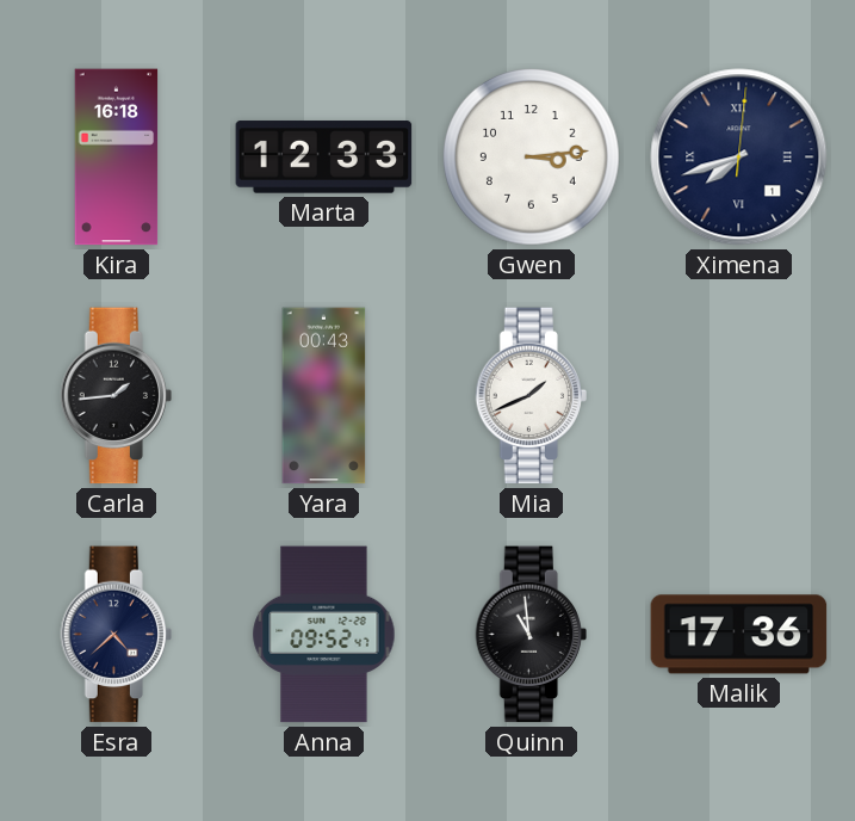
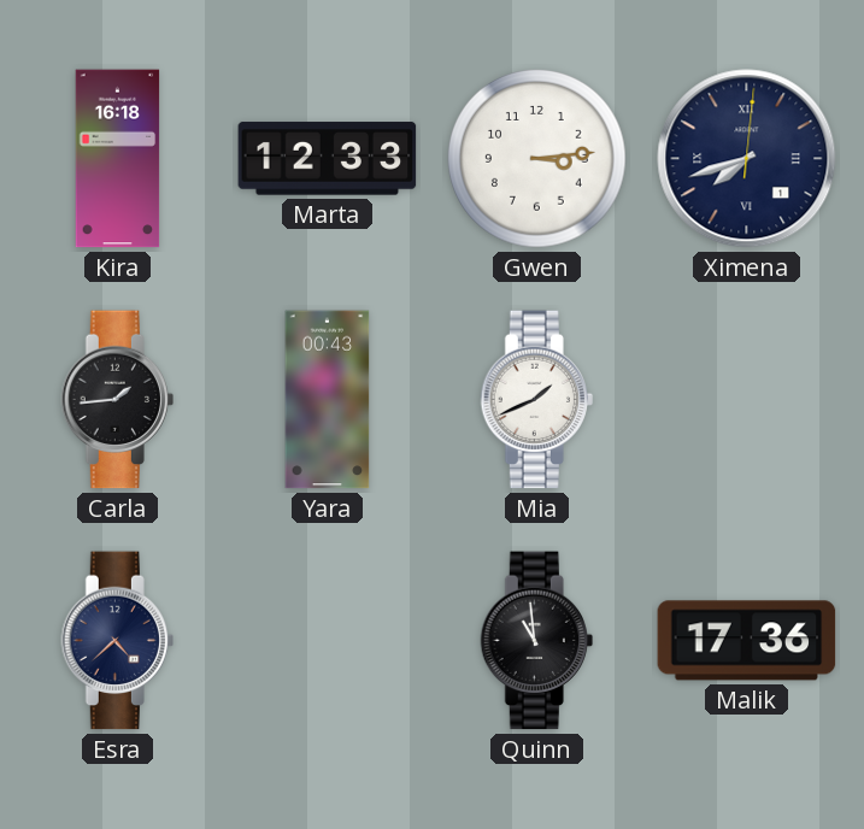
Anna: 09:52 -> none
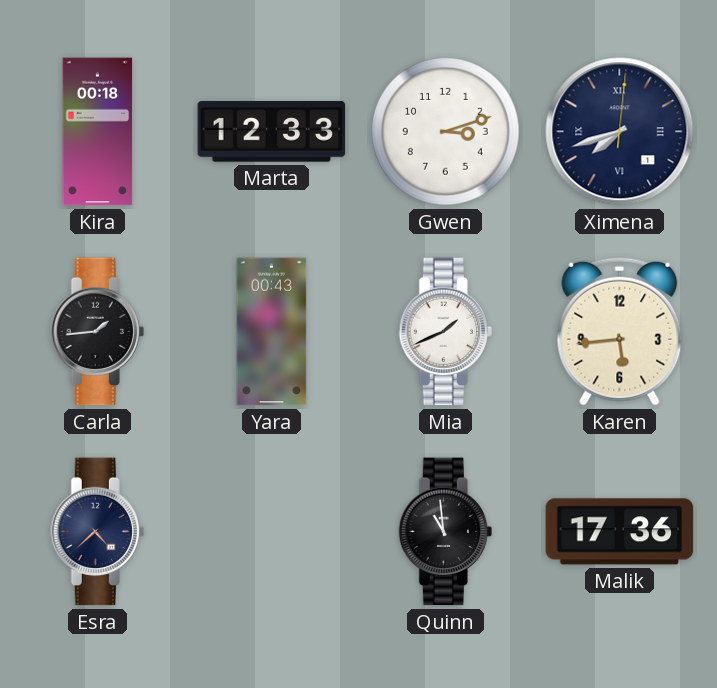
Kira: 16:18 -> 00:18
Gwen: 3:14 -> 3:12
Karen: none -> 5:44
